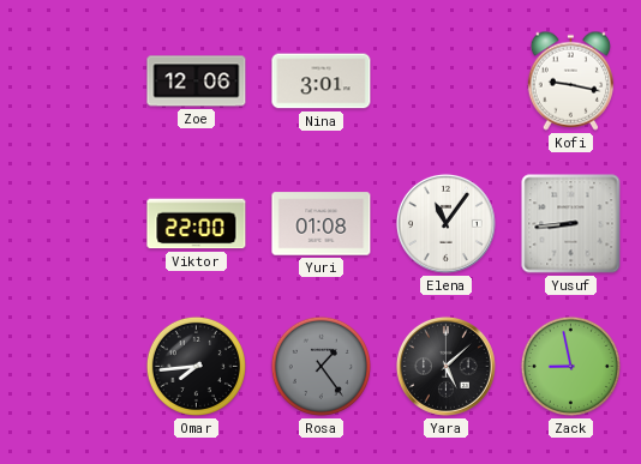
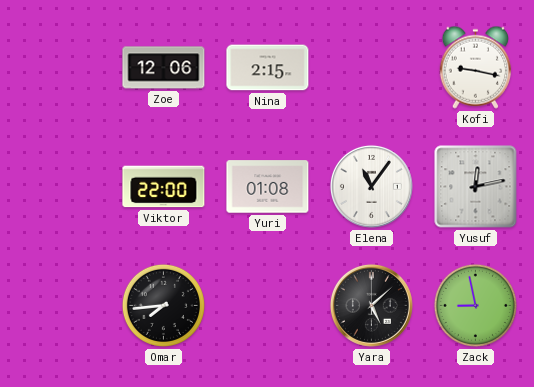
Nina: 3:01 -> 2:15
Yusuf: 8:44 -> 12:13
Rosa: 1:24 -> none
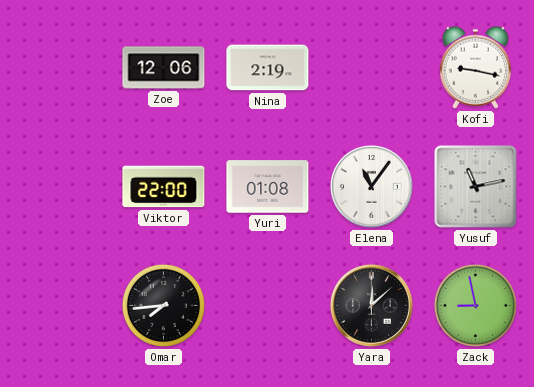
Nina: 2:15 -> 2:19
Yusuf: 12:13 -> 11:13
Yara: 5:08 -> 12:08
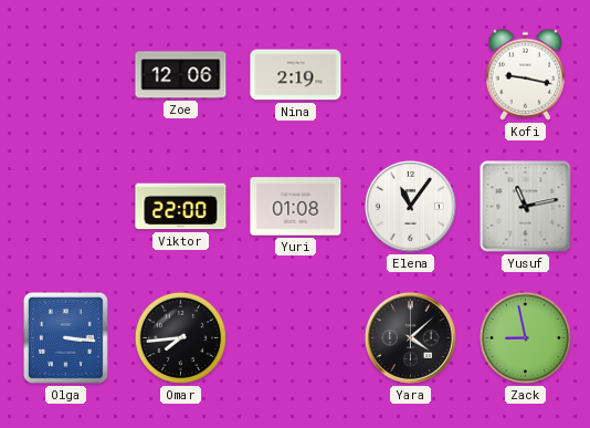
Olga: none -> 3:16
Yara: 12:08 -> 4:08
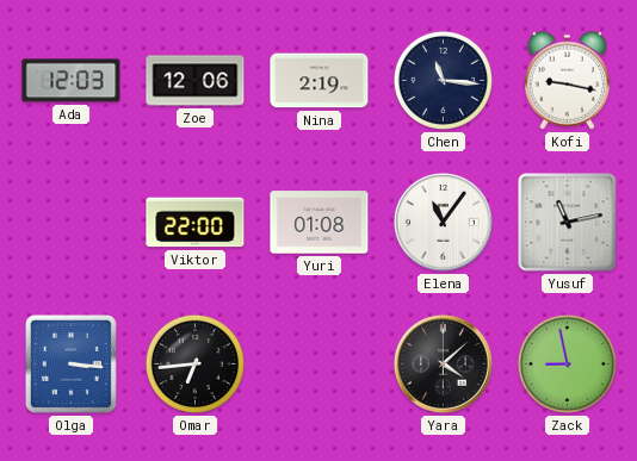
Ada: none -> 12:03
Chen: none -> 11:16
Omar: 7:44 -> 6:44
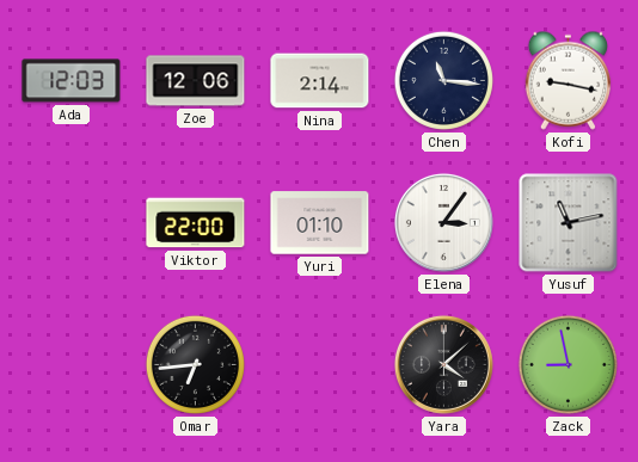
Nina: 2:19 -> 2:14
Yuri: 01:08 -> 01:10
Elena: 11:06 -> 3:06
Olga: 3:16 -> none
